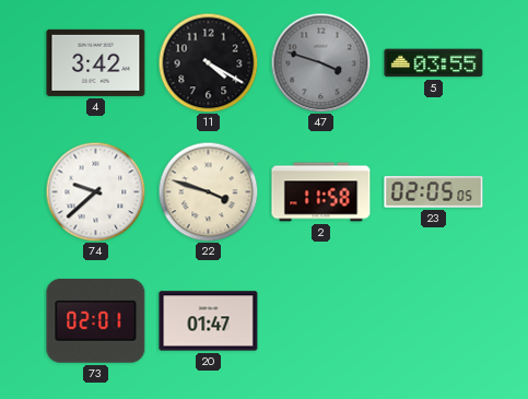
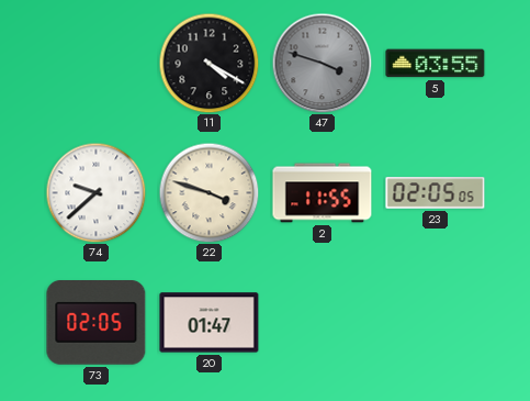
4: 3:42 -> none
2: 11:58 -> 11:55
73: 02:01 -> 02:05
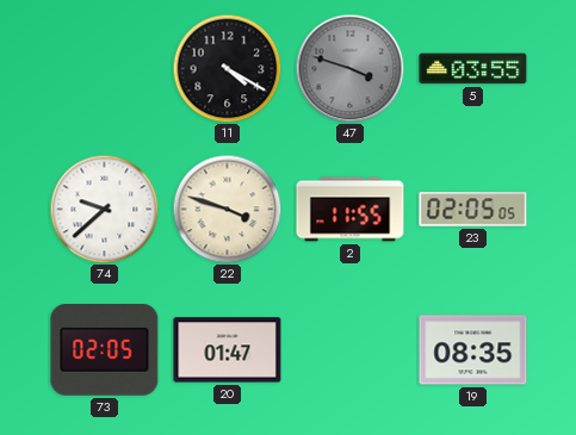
19: none -> 08:35
